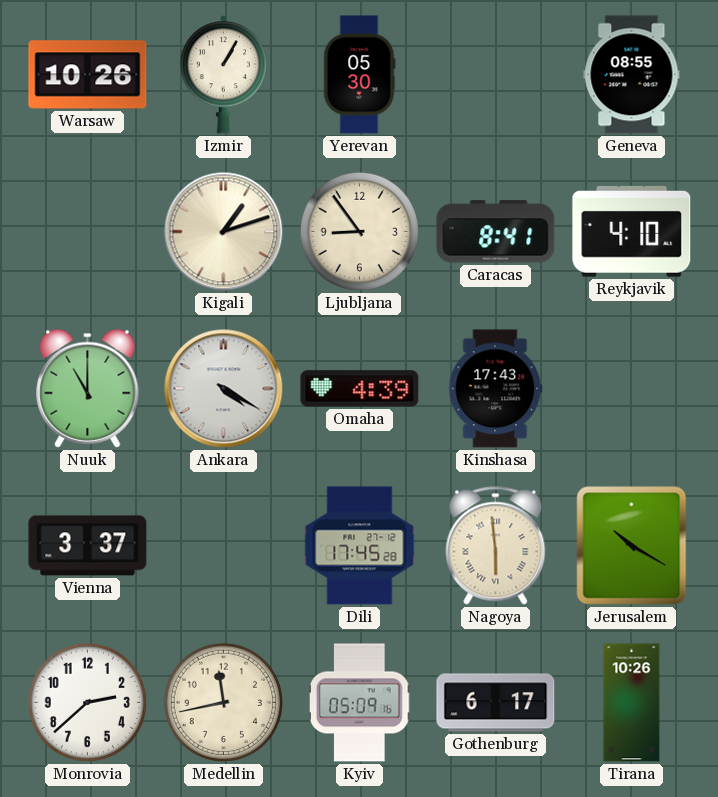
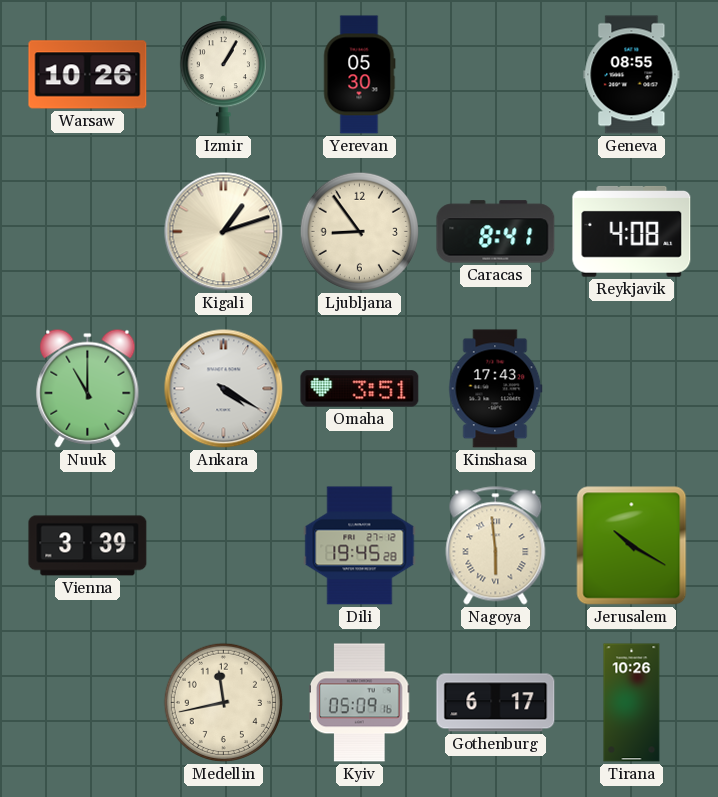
Reykjavik: 4:10 -> 4:08
Omaha: 4:39 -> 3:51
Vienna: 3:37 -> 3:39
Dili: 17:45 -> 19:45
Monrovia: 2:38 -> none
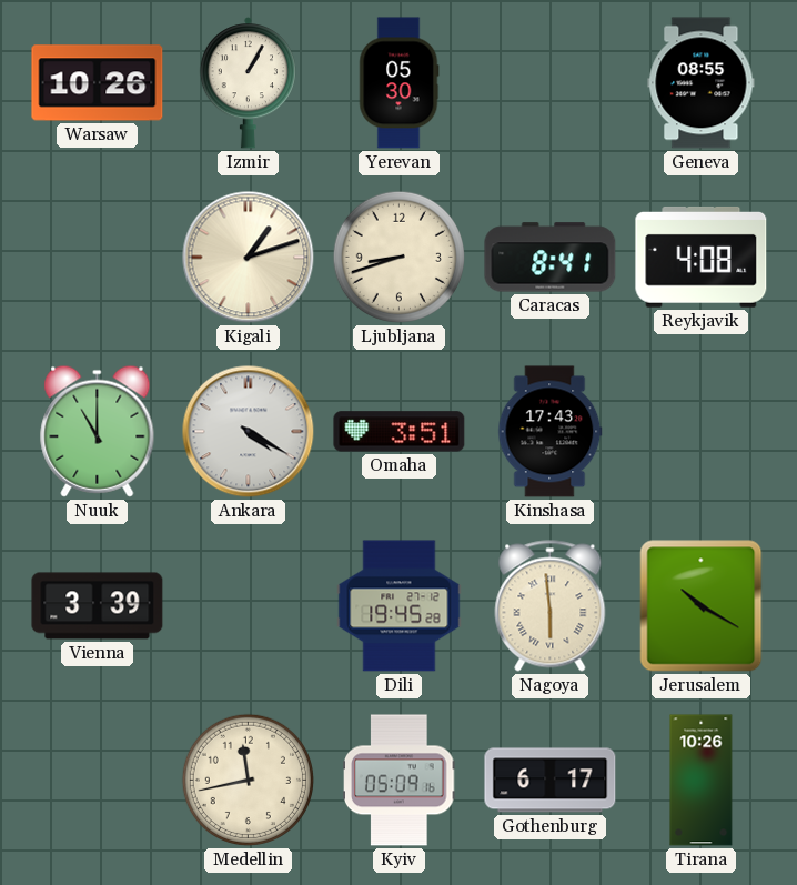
Ljubljana: 8:54 -> 8:42
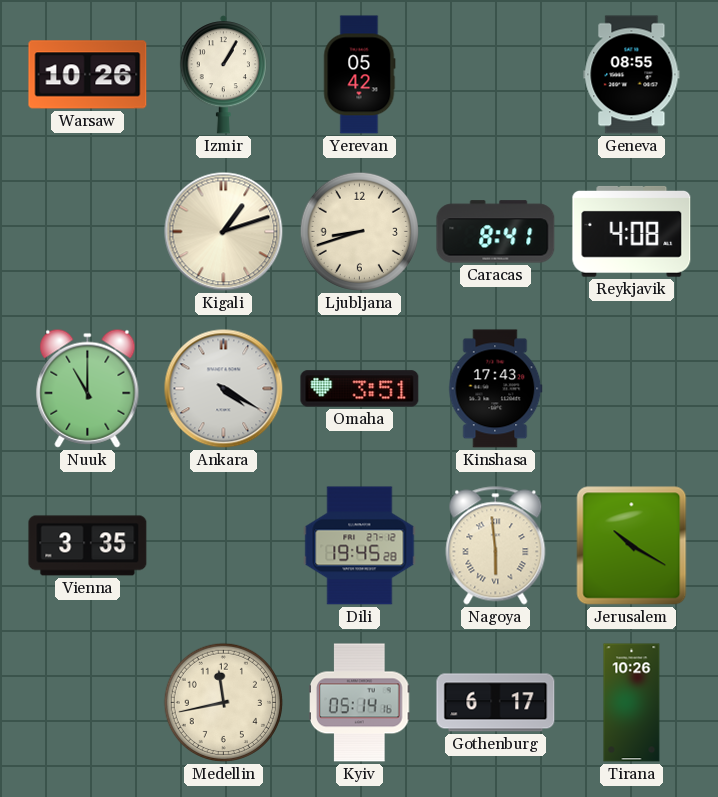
Yerevan: 05:30 -> 05:42
Vienna: 3:39 -> 3:35
Kyiv: 05:09 -> 05:14
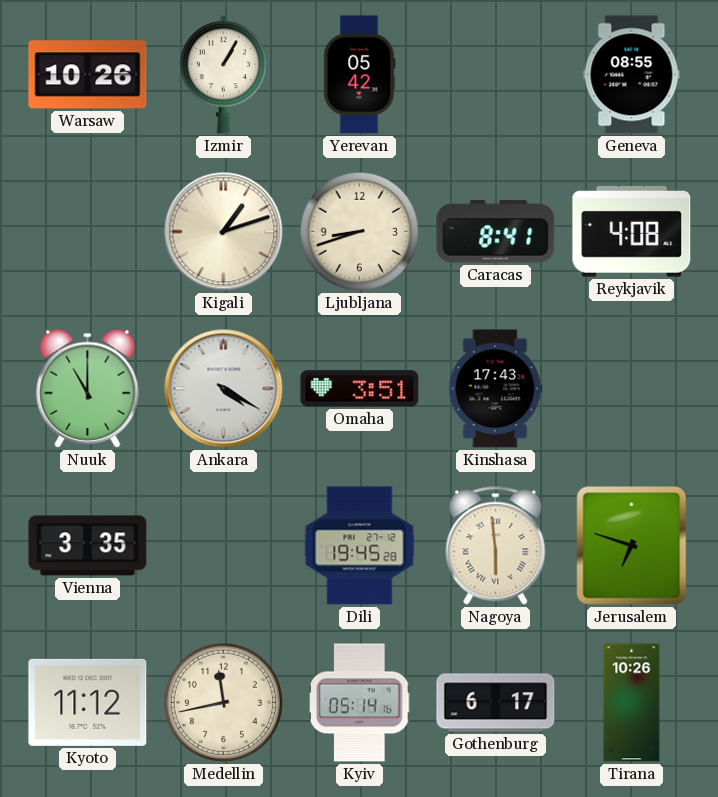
Jerusalem: 10:20 -> 6:48
Kyoto: none -> 11:12
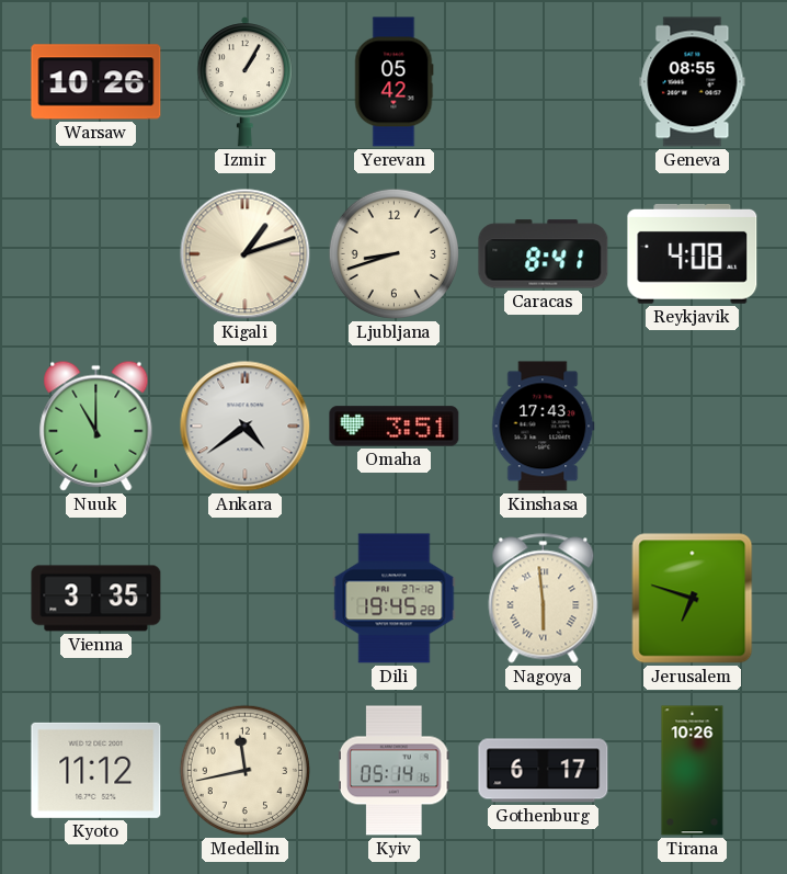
Ankara: 4:20 -> 4:39
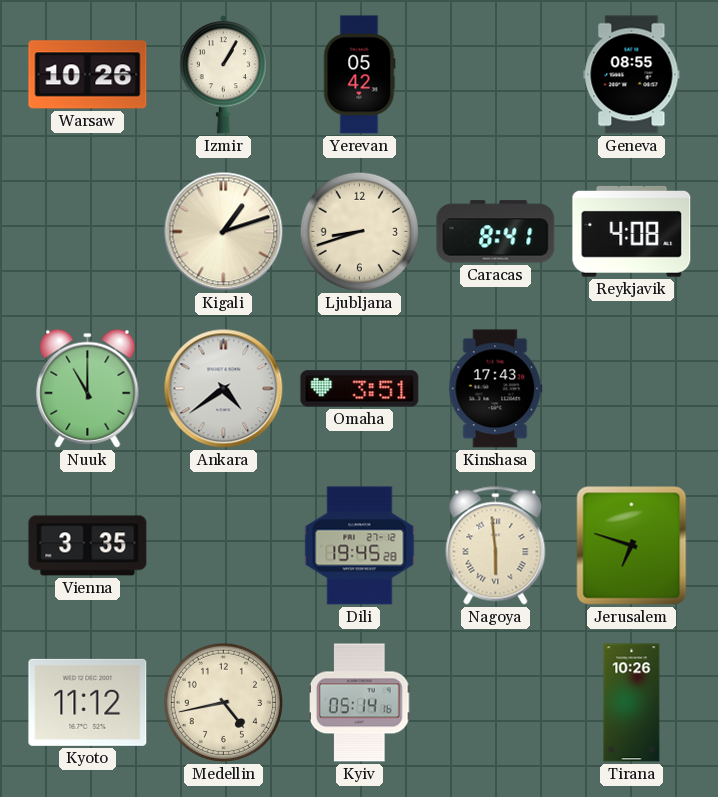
Medellin: 11:43 -> 4:43
Gothenburg: 6:17 -> none
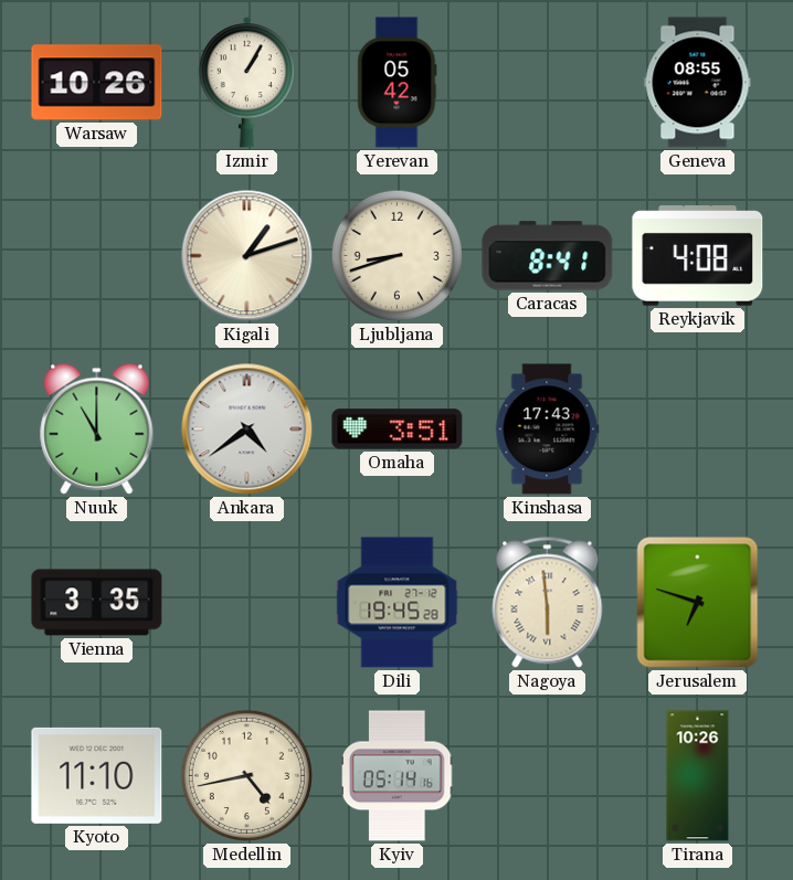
Kyoto: 11:12 -> 11:10
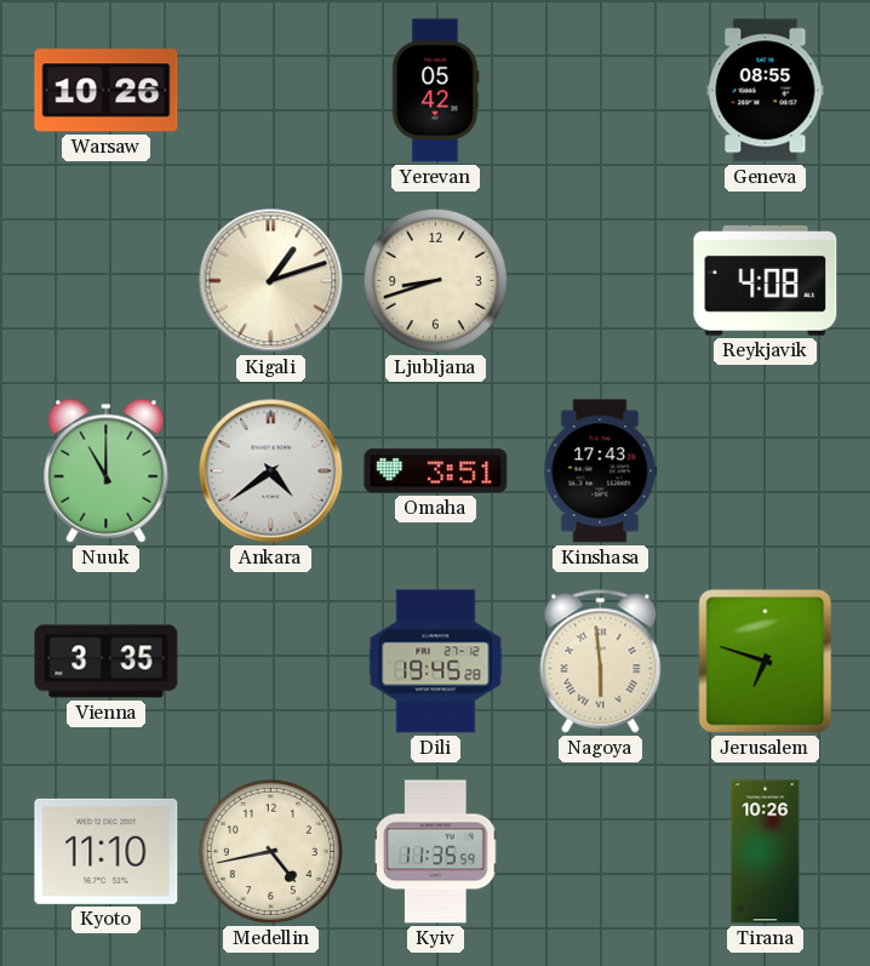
Izmir: 1:05 -> none
Caracas: 8:41 -> none
Kyiv: 05:14 -> 11:35
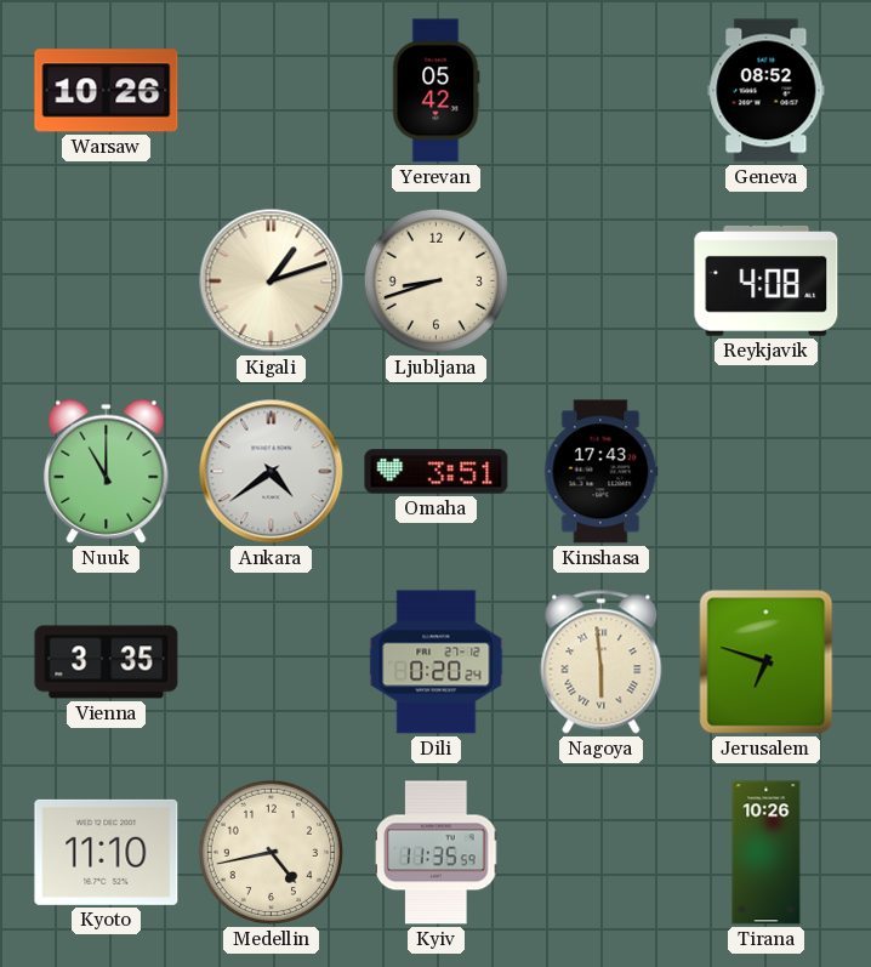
Geneva: 08:55 -> 08:52
Dili: 19:45 -> 0:20
